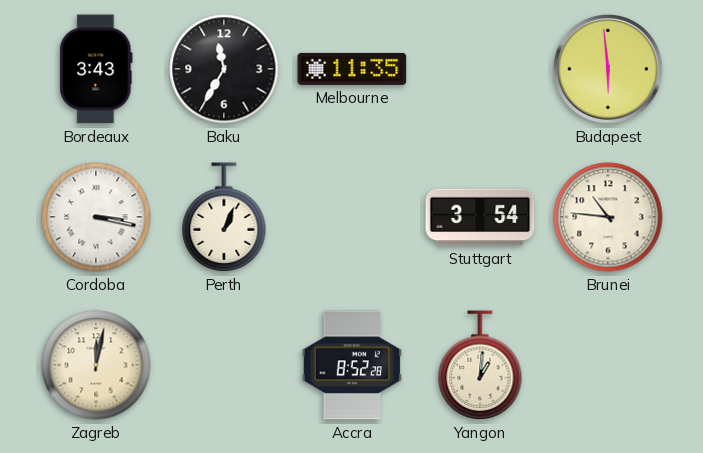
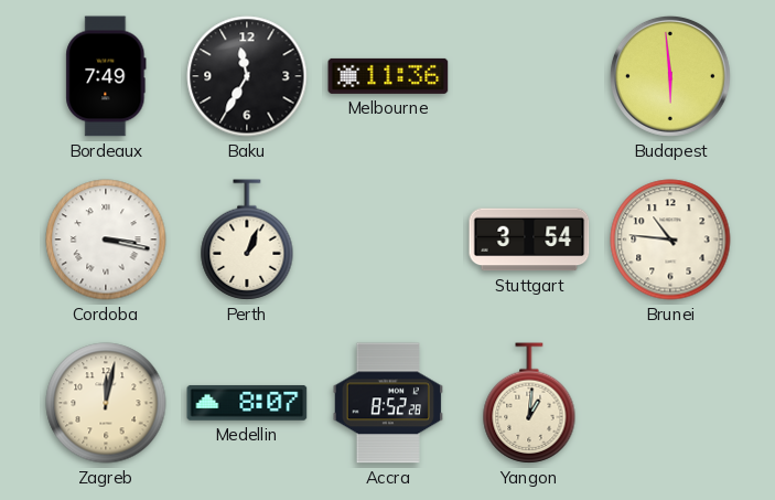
Bordeaux: 3:43 -> 7:49
Melbourne: 11:35 -> 11:36
Medellin: none -> 8:07
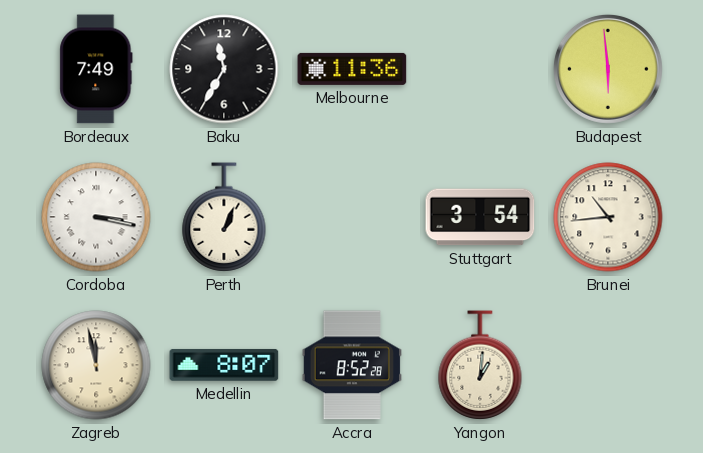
Brunei: 10:46 -> 10:44
Zagreb: 12:02 -> 11:58
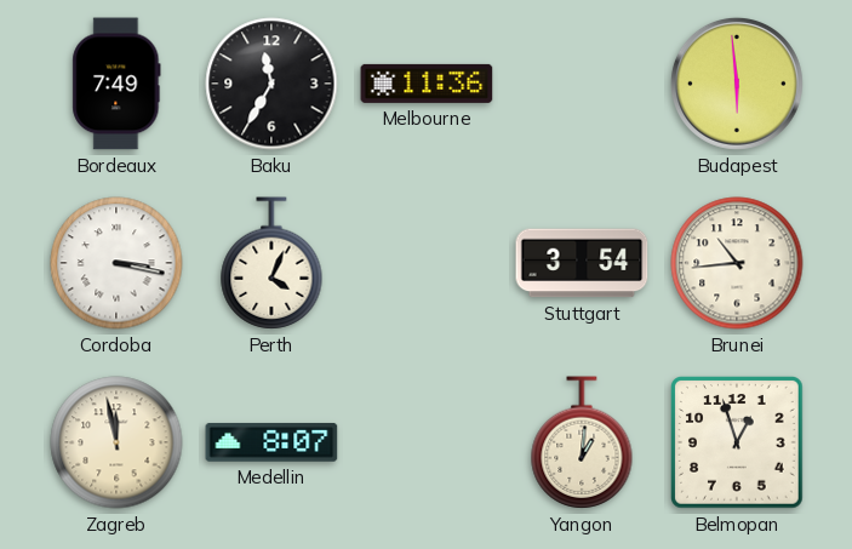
Perth: 1:04 -> 4:04
Accra: 8:52 -> none
Belmopan: none -> 12:57
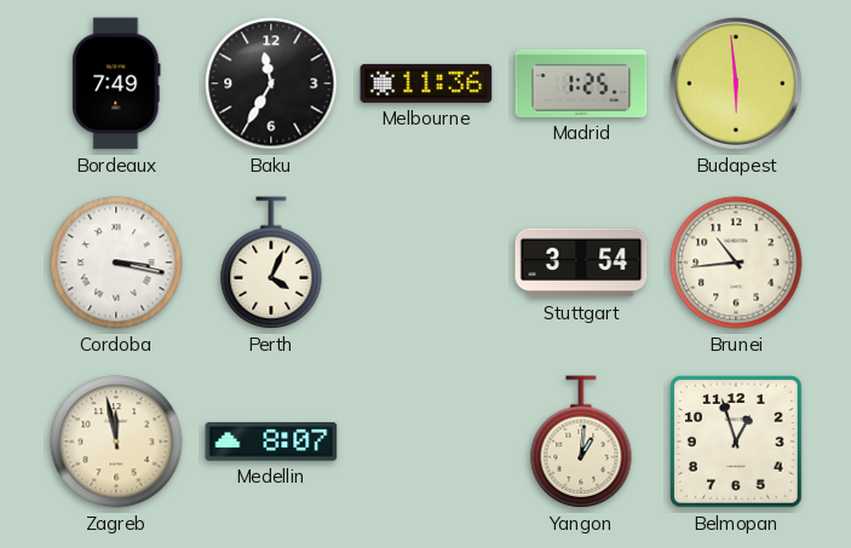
Madrid: none -> 1:25
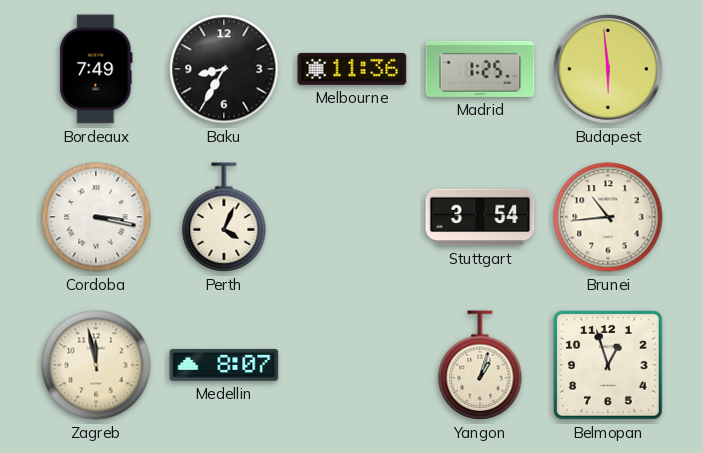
Baku: 11:35 -> 8:35
Yangon: 1:01 -> 1:03
